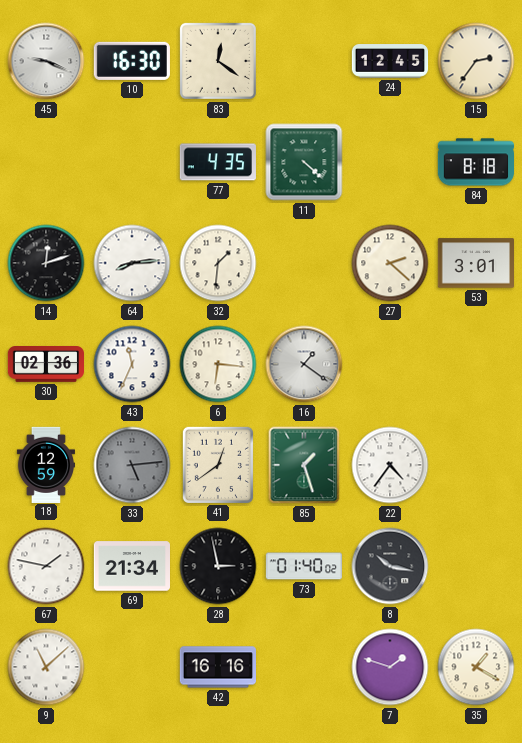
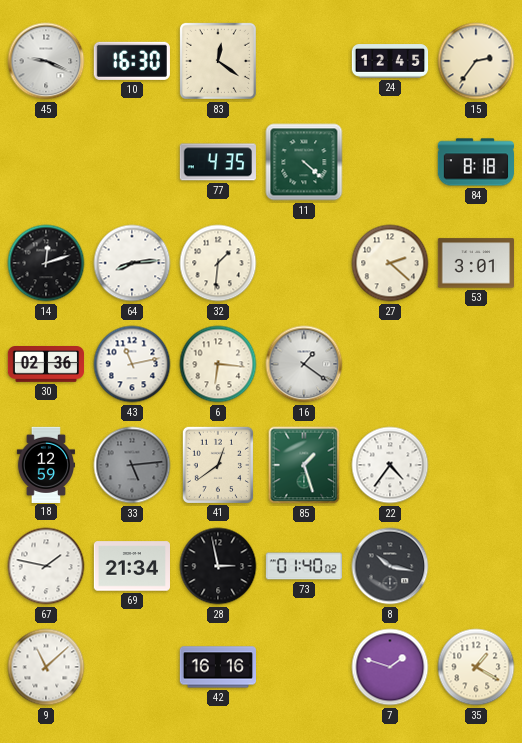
43: 11:34 -> 11:13
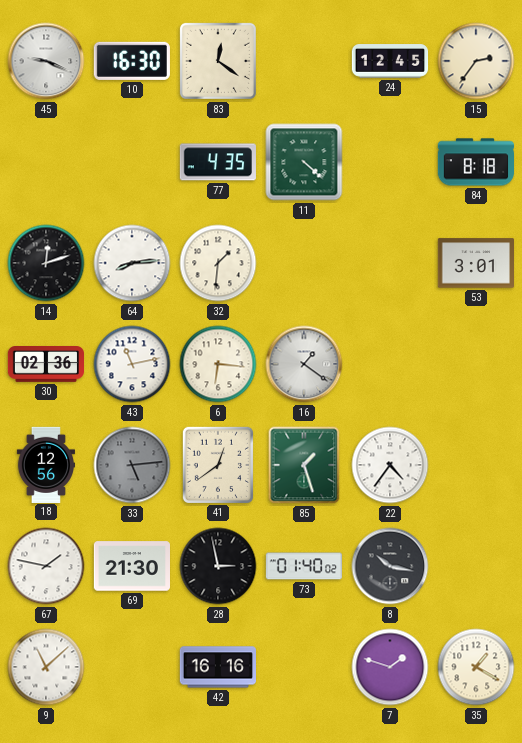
27: 2:22 -> none
18: 12:59 -> 12:56
69: 21:34 -> 21:30
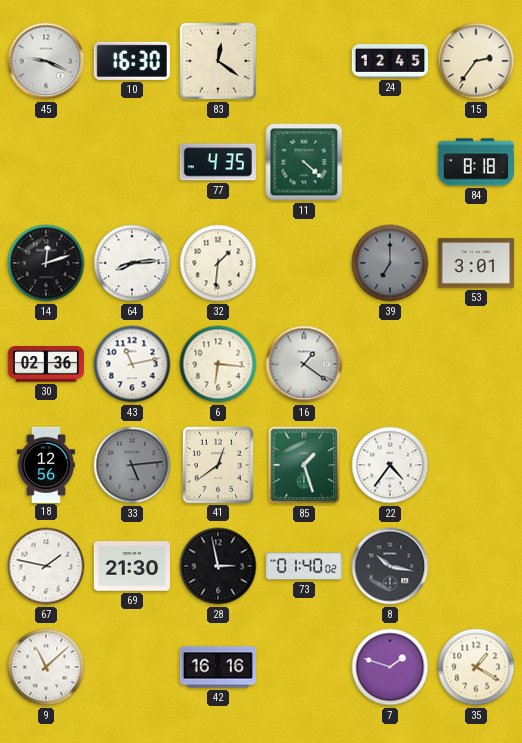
39: none -> 7:00
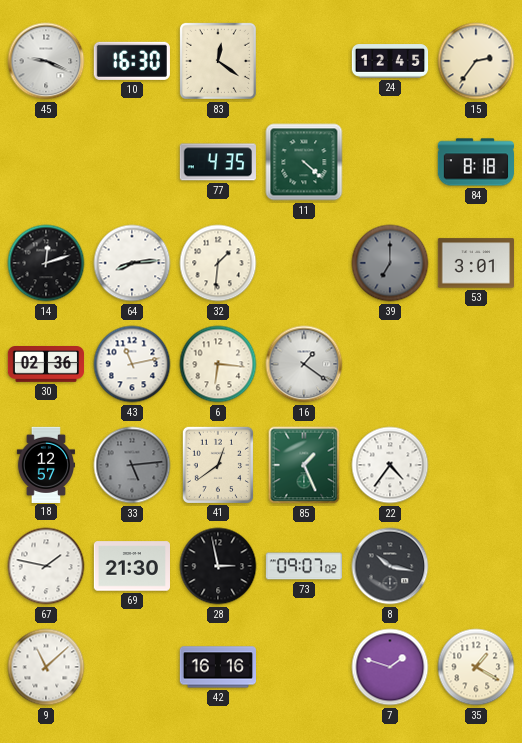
18: 12:56 -> 12:57
85: 1:27 -> 1:26
73: 01:40 -> 09:07
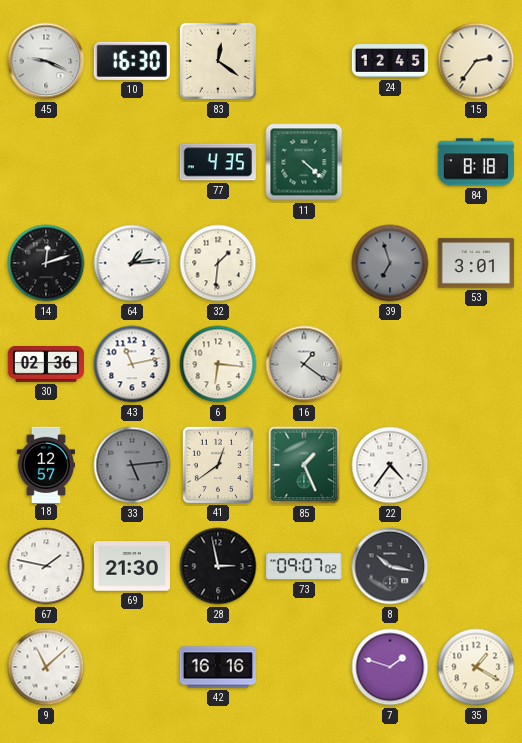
64: 8:14 -> 1:14
39: 7:00 -> 6:57
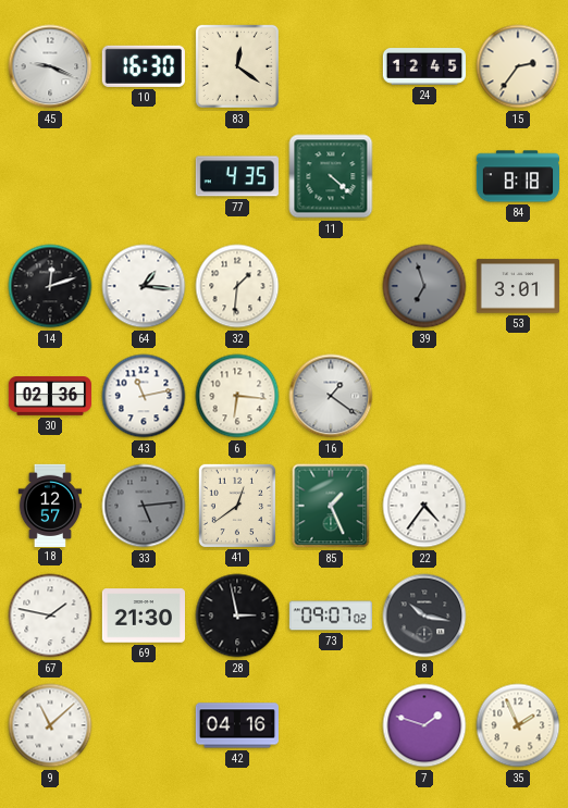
64: 1:14 -> 1:16
42: 16:16 -> 04:16
35: 1:20 -> 1:56
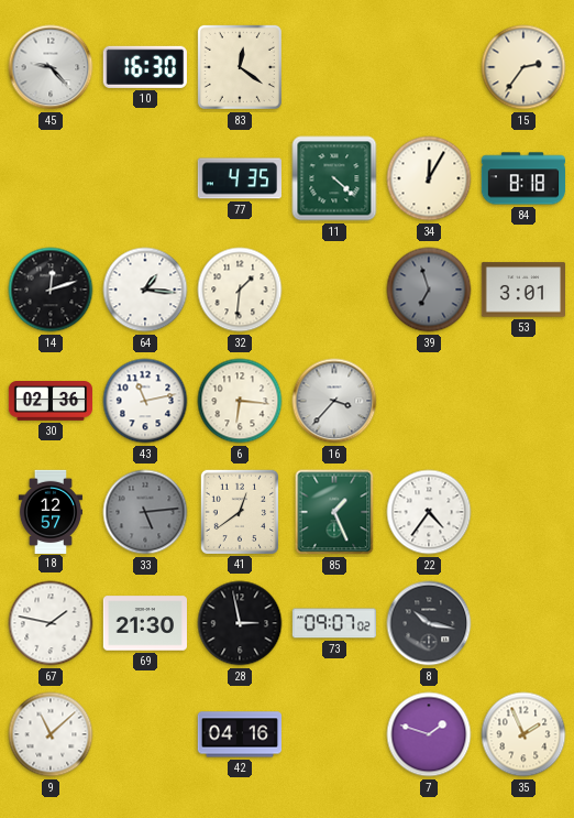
45: 9:19 -> 9:23
24: 12:45 -> none
34: none -> 12:05
16: 1:21 -> 3:37
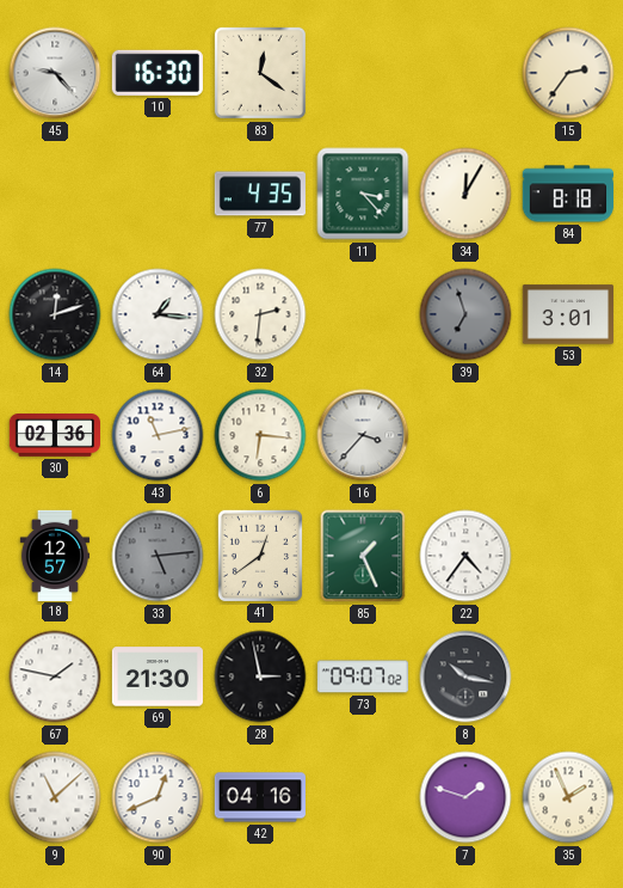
11: 4:22 -> 3:23
32: 1:31 -> 2:31
90: none -> 12:41
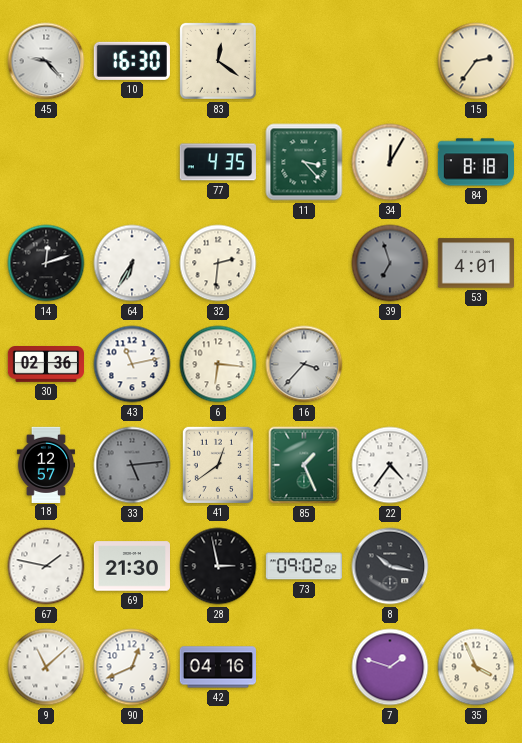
64: 1:16 -> 6:35
53: 3:01 -> 4:01
73: 09:07 -> 09:02
35: 1:56 -> 3:56
